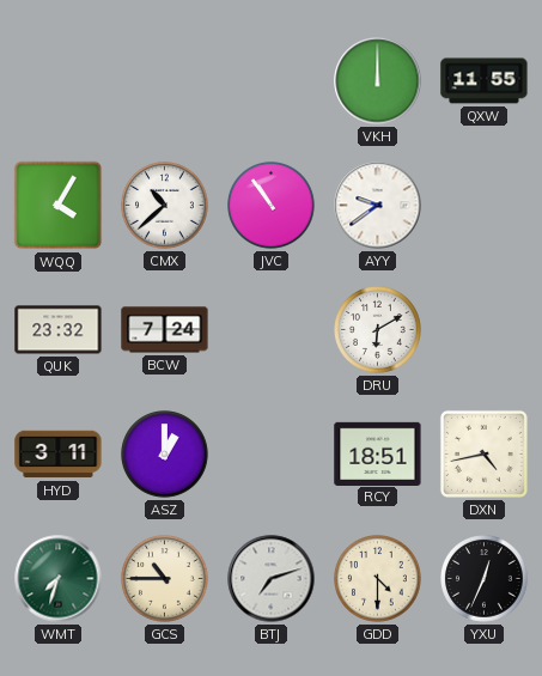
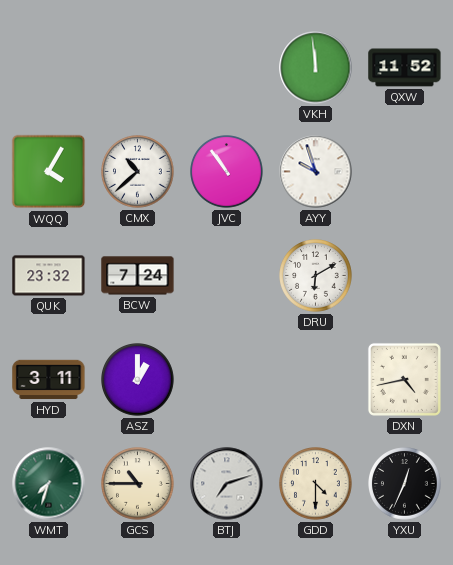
VKH: 12:00 -> 11:59
QXW: 11:55 -> 11:52
AYY: 9:39 -> 9:57
RCY: 18:51 -> none
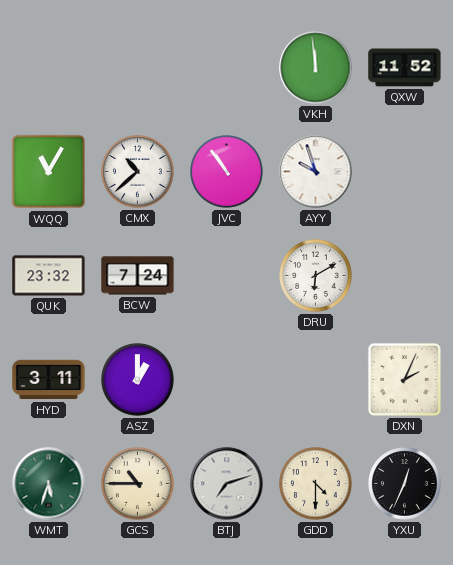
WQQ: 4:05 -> 11:05
DXN: 4:43 -> 2:04
WMT: 7:33 -> 5:33
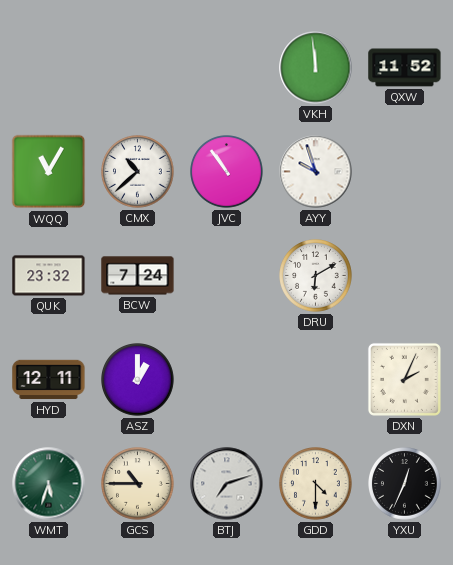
HYD: 3:11 -> 12:11
